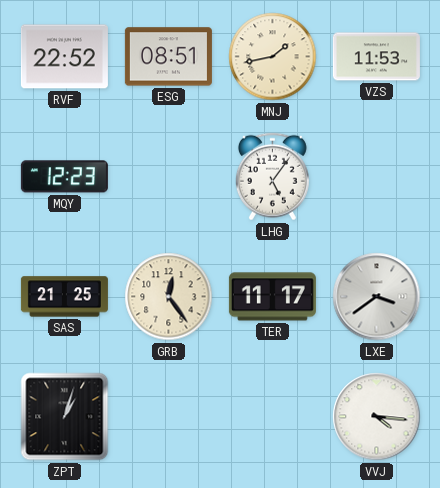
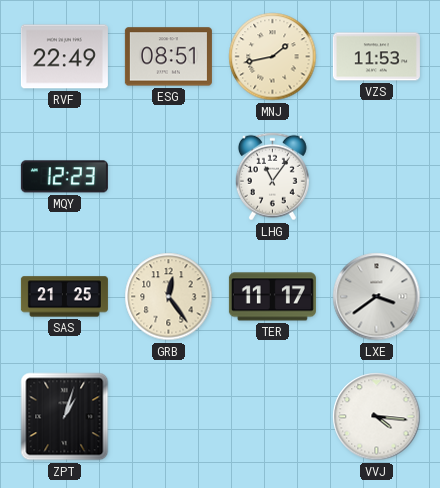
RVF: 22:52 -> 22:49
LHG: 5:06 -> 11:06
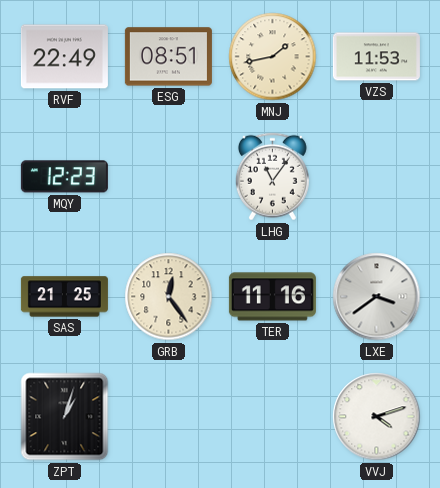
TER: 11:17 -> 11:16
VVJ: 4:16 -> 4:12
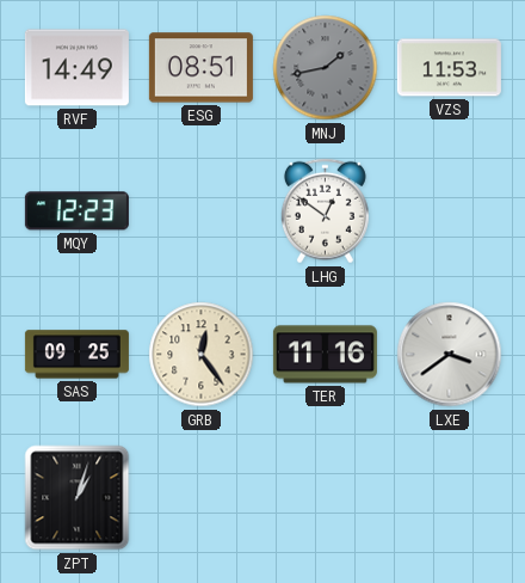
RVF: 22:49 -> 14:49
MNJ dial: cream -> grey
LHG: 11:06 -> 12:51
SAS: 21:25 -> 09:25
VVJ: 4:12 -> none
